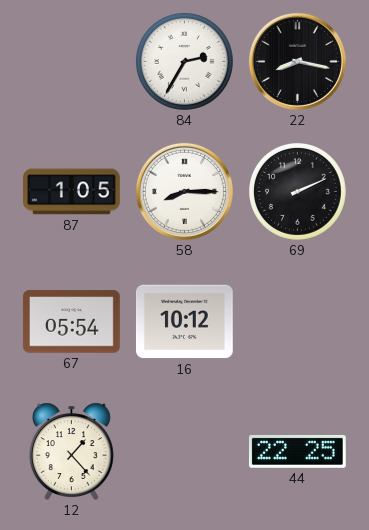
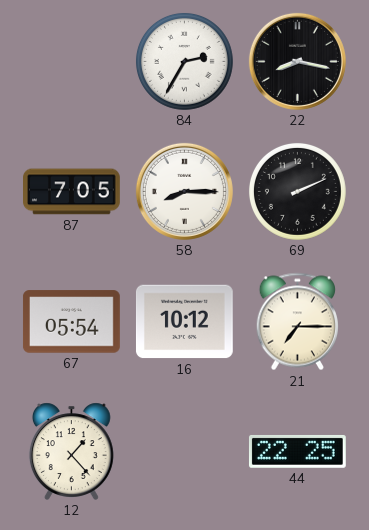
87: 1:05 -> 7:05
21: none -> 7:15
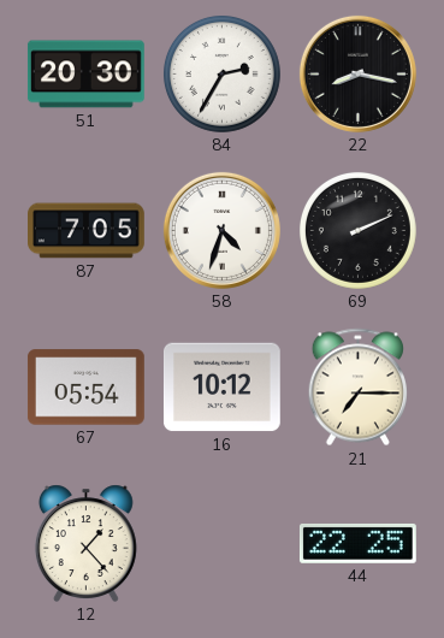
51: none -> 20:30
58: 8:15 -> 4:33
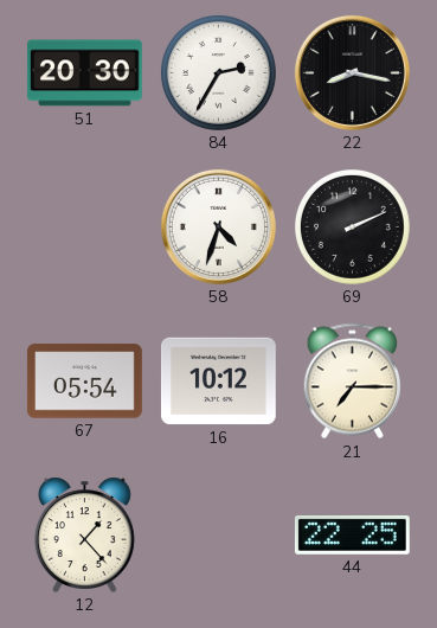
87: 7:05 -> none
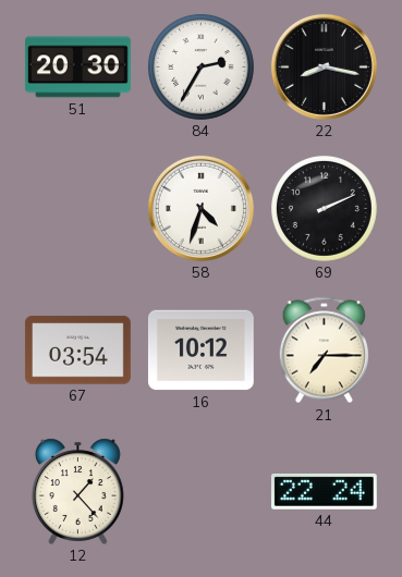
67: 05:54 -> 03:54
44: 22:25 -> 22:24
